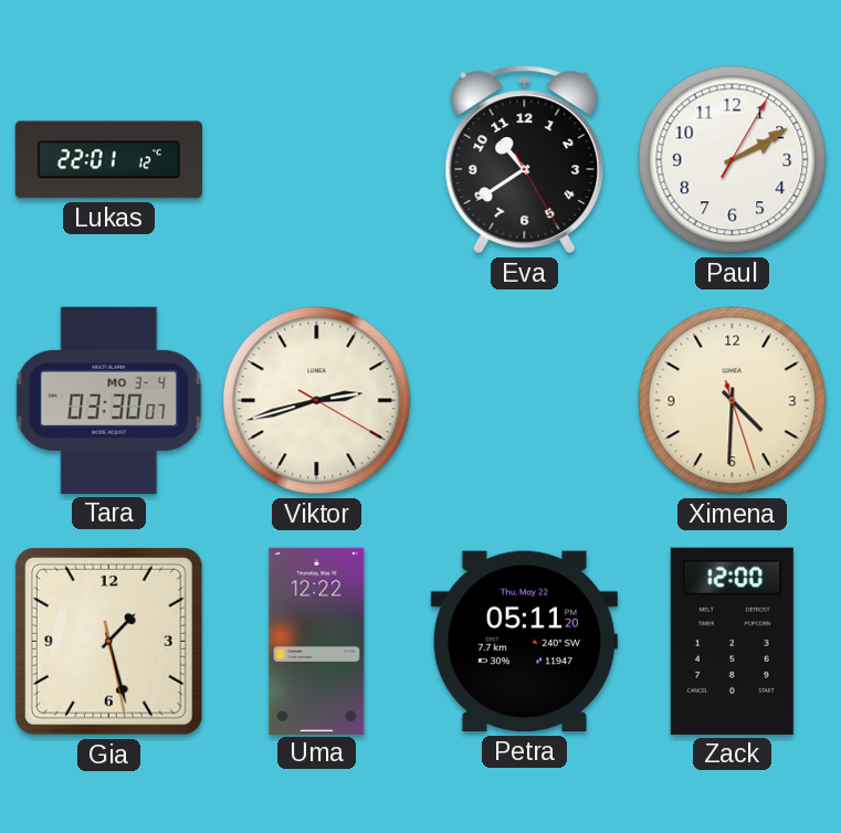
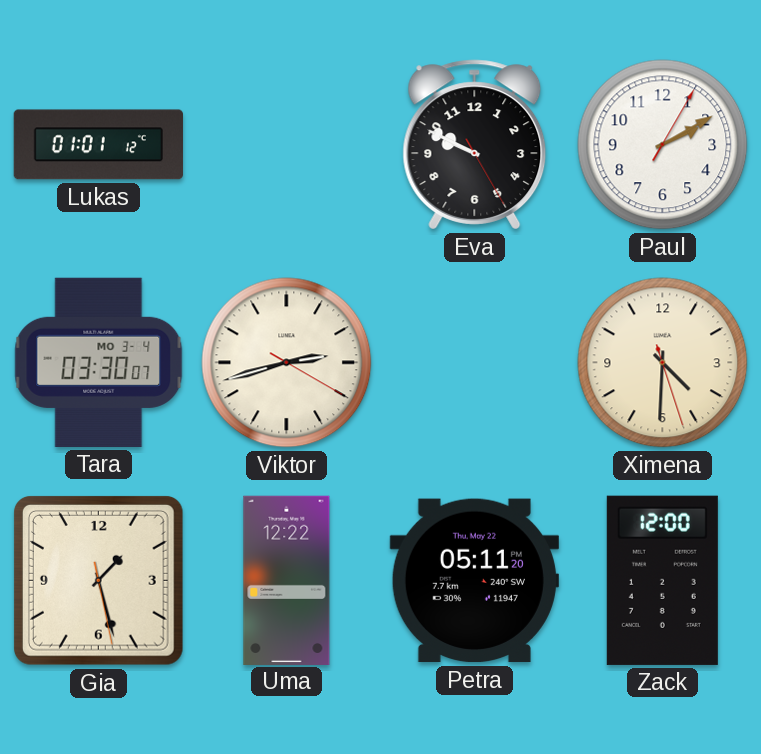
Lukas: 22:01 -> 01:01
Eva: 10:39 -> 9:49
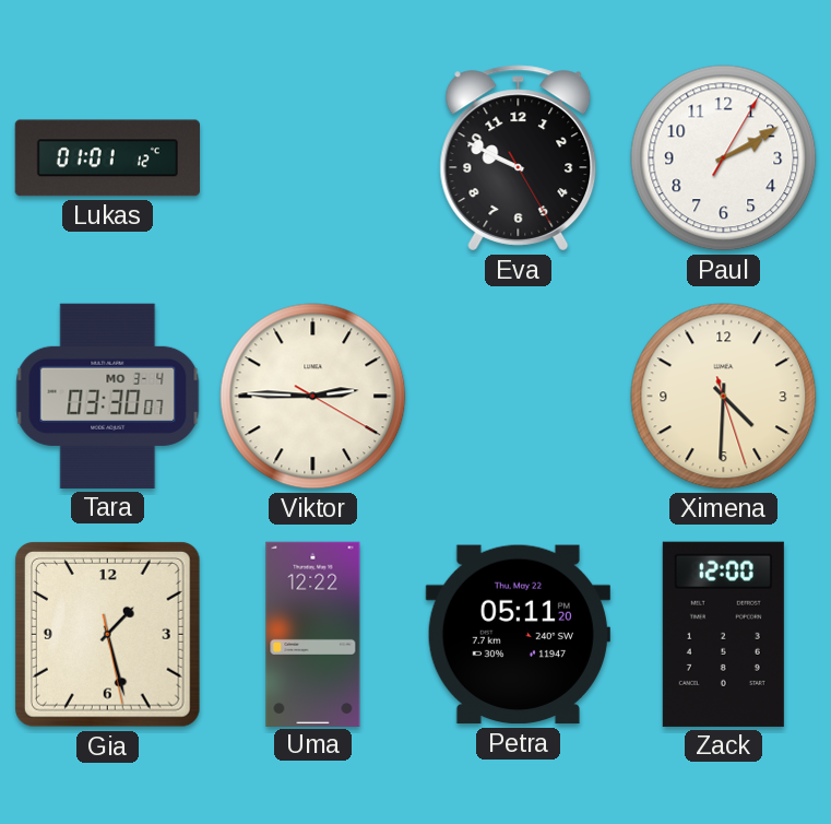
Viktor: 2:42 -> 2:45
